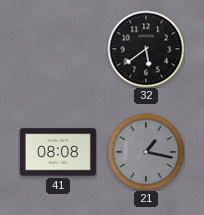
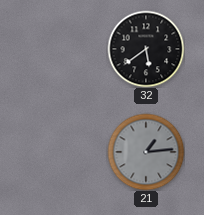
41: 08:08 -> none
21: 1:17 -> 1:14
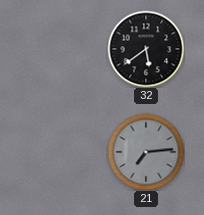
21: 1:14 -> 7:14
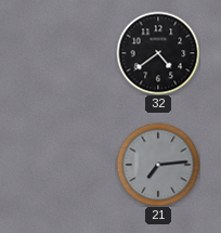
32: 5:39 -> 4:39
